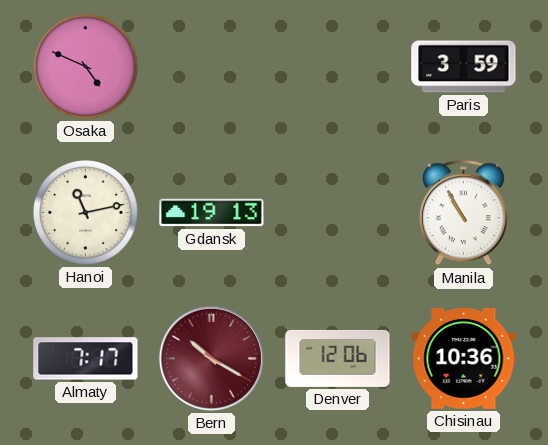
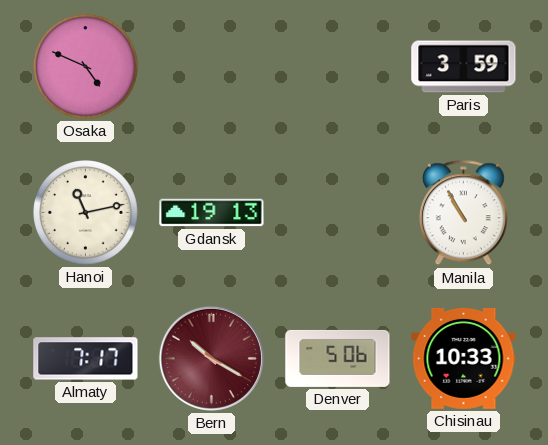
Denver: 12:06 -> 5:06
Chisinau: 10:36 -> 10:33
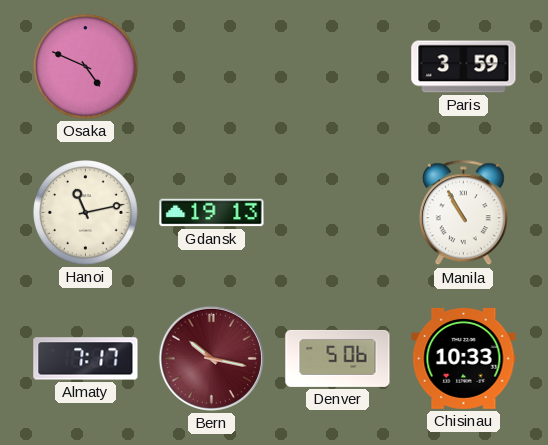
Bern: 10:20 -> 10:17
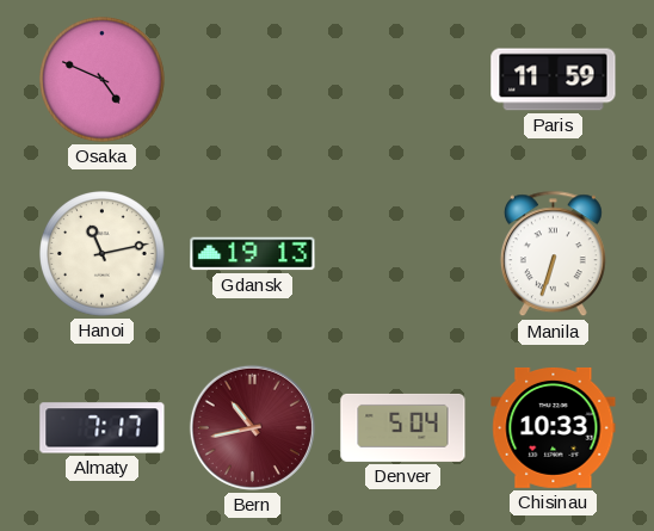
Paris: 3:59 -> 11:59
Manila: 10:55 -> 6:33
Bern: 10:17 -> 10:43
Denver: 5:06 -> 5:04
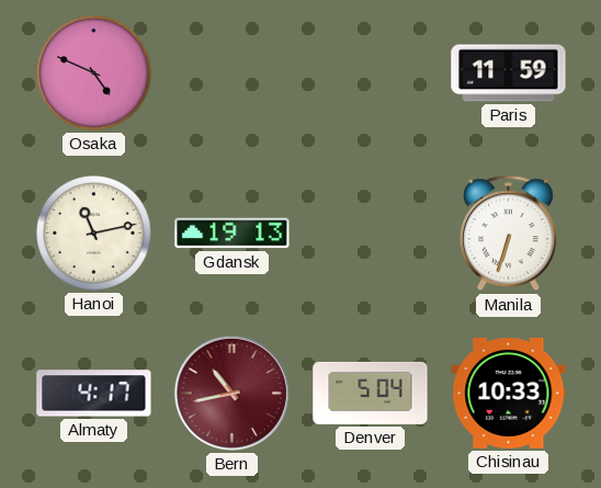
Almaty: 7:17 -> 4:17
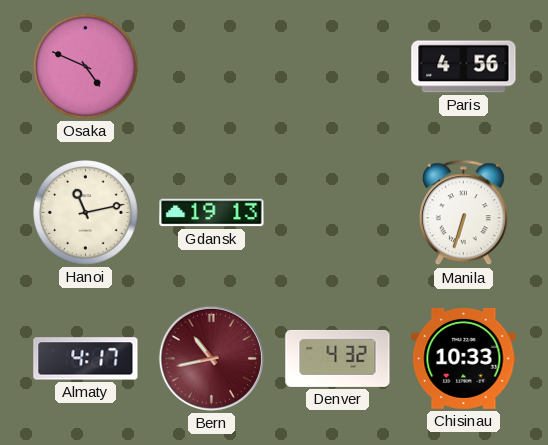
Paris: 11:59 -> 4:56
Denver: 5:04 -> 4:32
